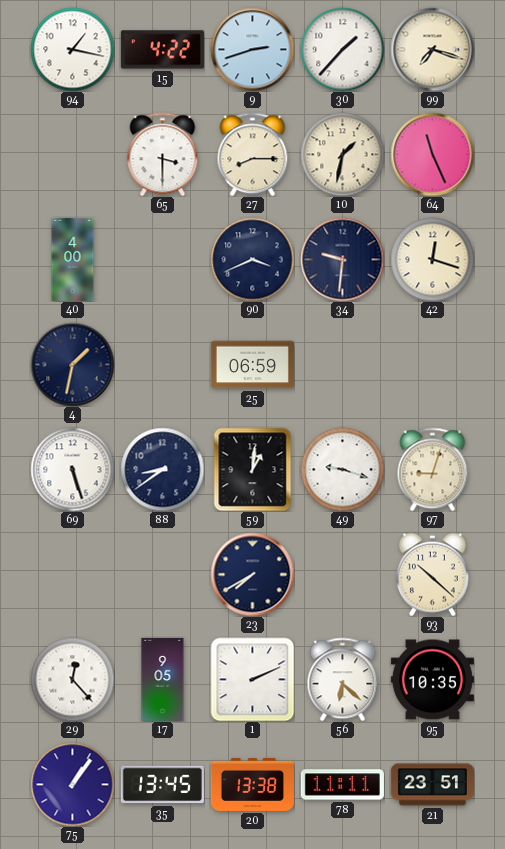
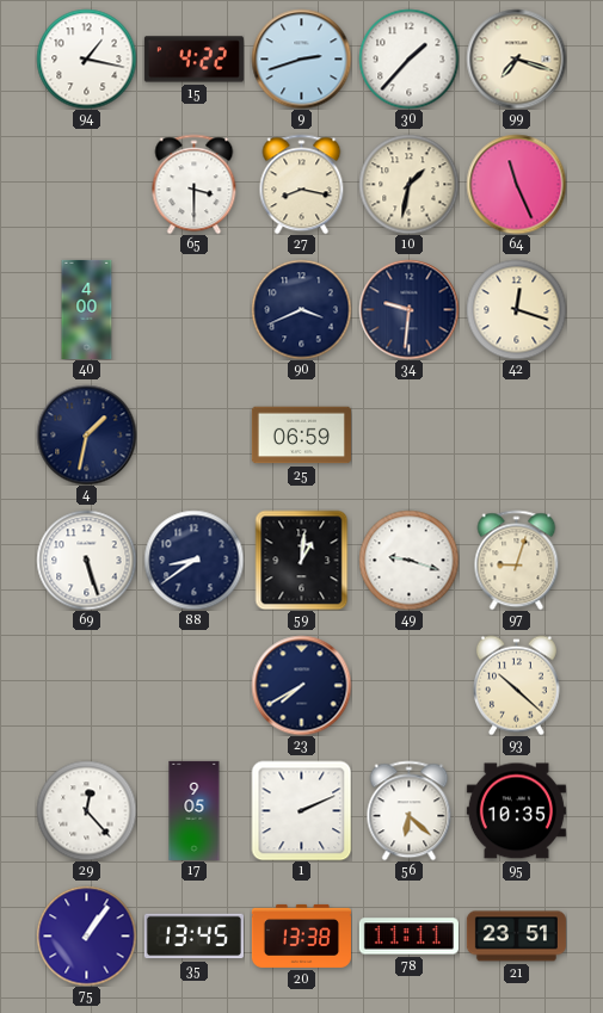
27: 8:15 -> 8:17
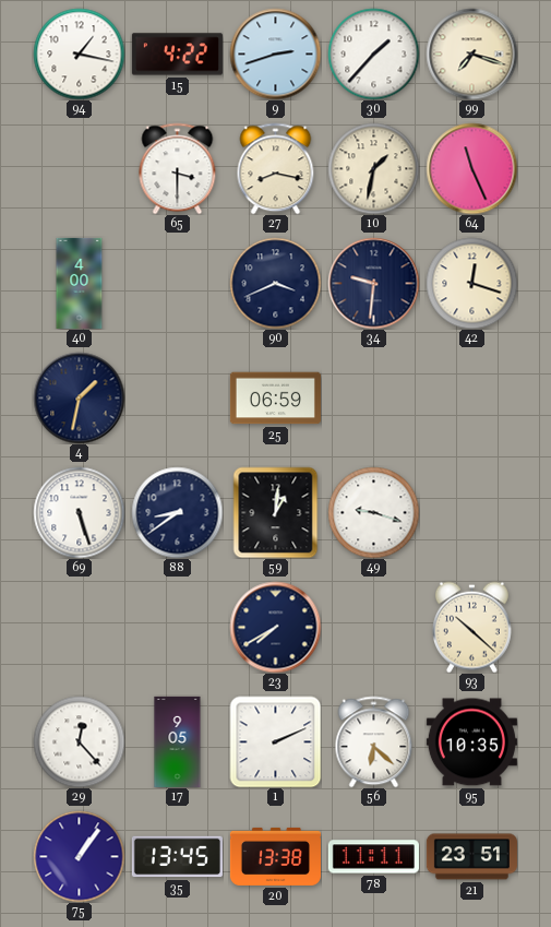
97: 9:03 -> none
